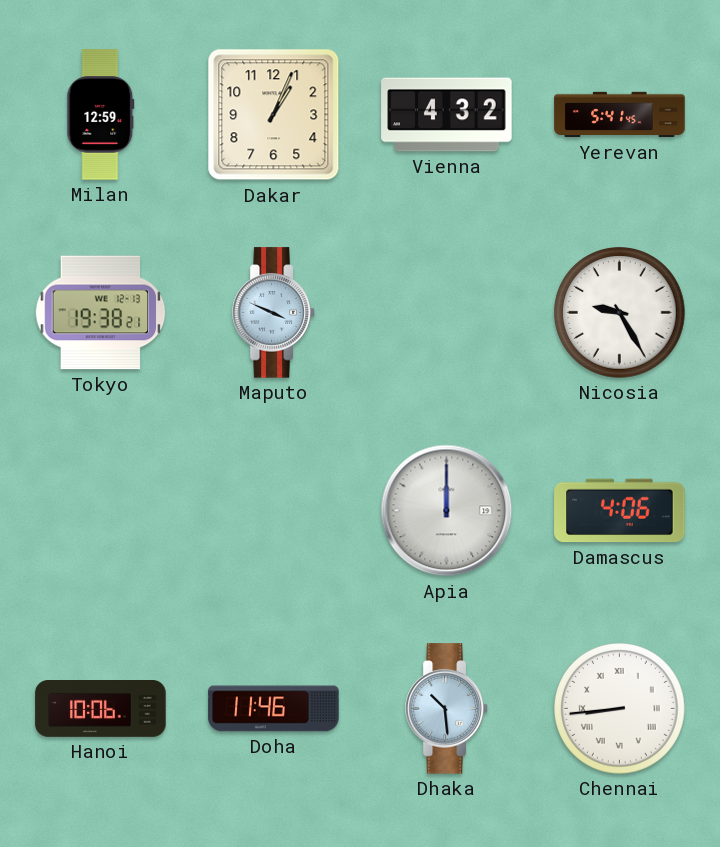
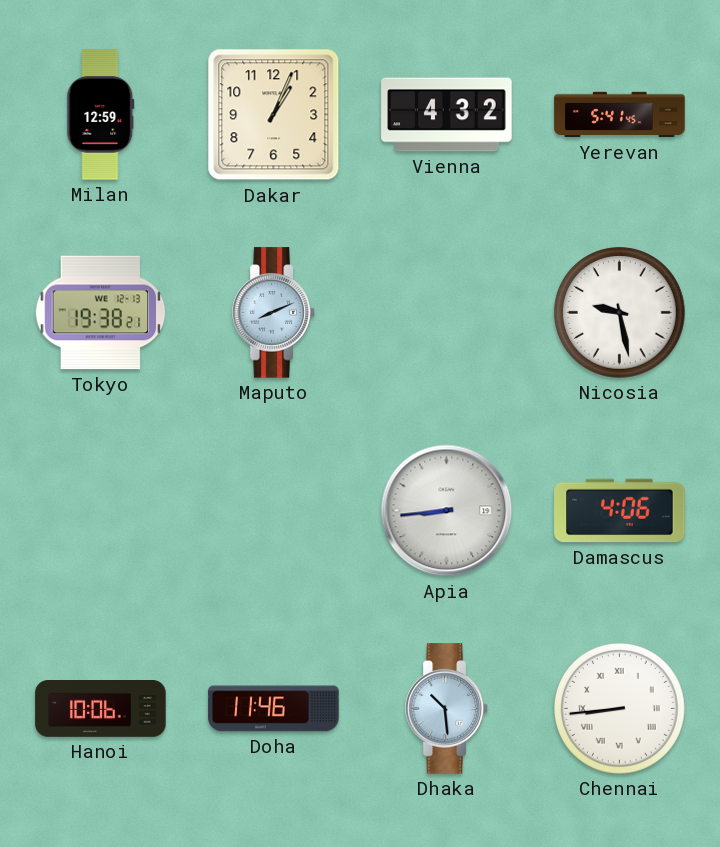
Maputo: 3:49 -> 8:11
Nicosia: 9:25 -> 9:28
Apia: 12:00 -> 8:44
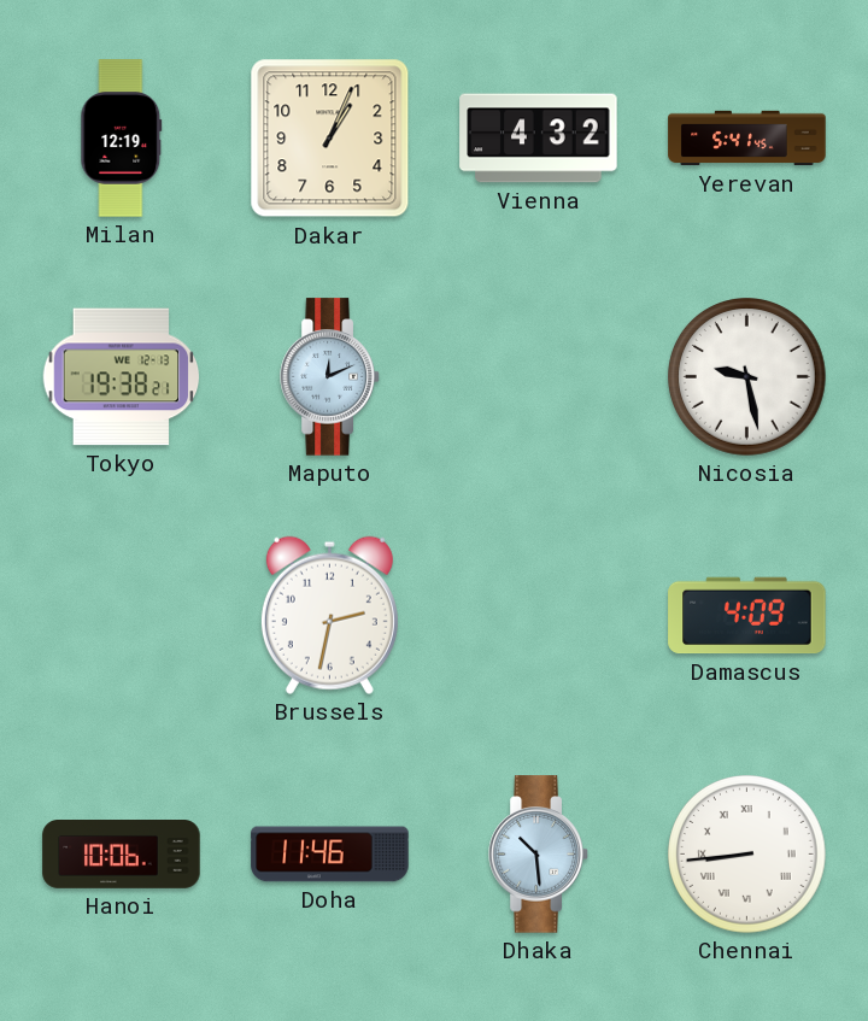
Milan: 12:59 -> 12:19
Maputo: 8:11 -> 12:11
Brussels: none -> 2:32
Apia: 8:44 -> none
Damascus: 4:06 -> 4:09
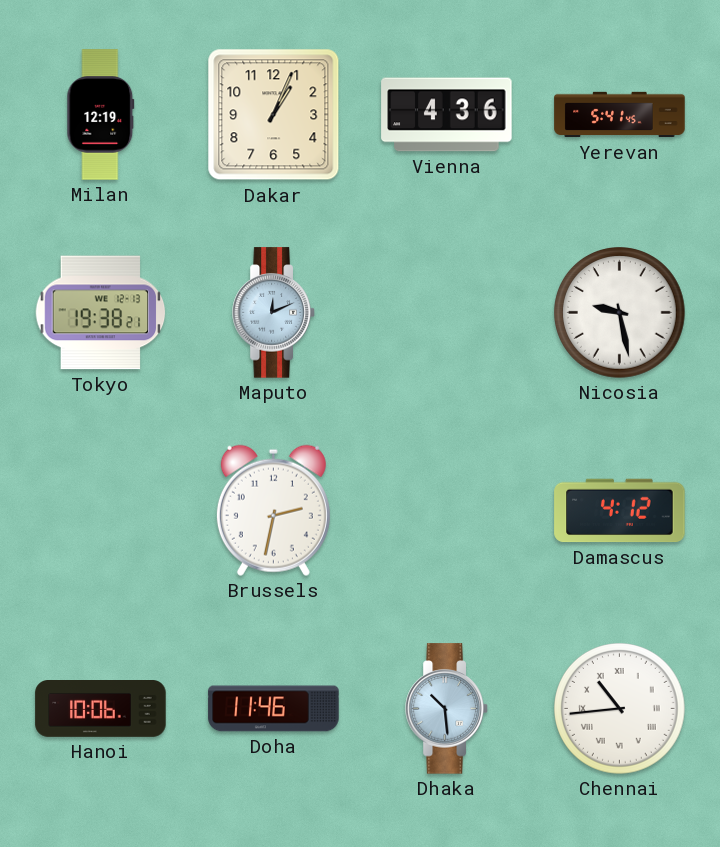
Vienna: 4:32 -> 4:36
Damascus: 4:09 -> 4:12
Chennai: 8:44 -> 10:44
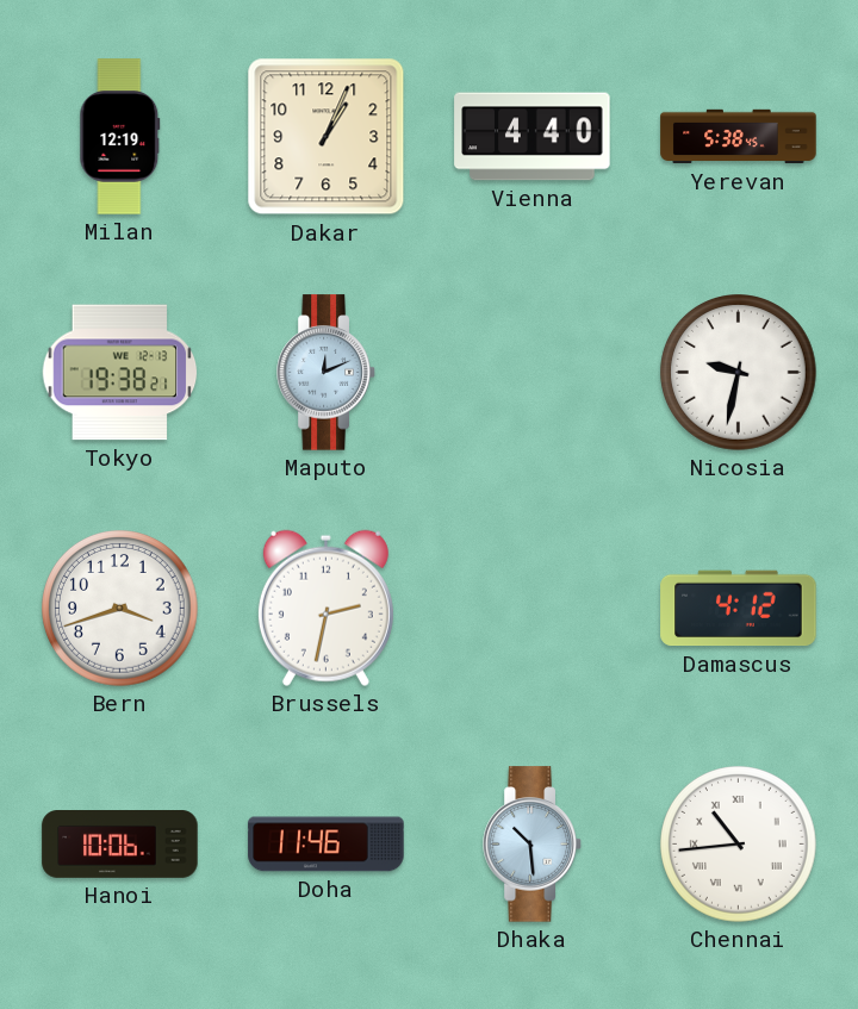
Vienna: 4:36 -> 4:40
Yerevan: 5:41 -> 5:38
Nicosia: 9:28 -> 9:32
Bern: none -> 3:42
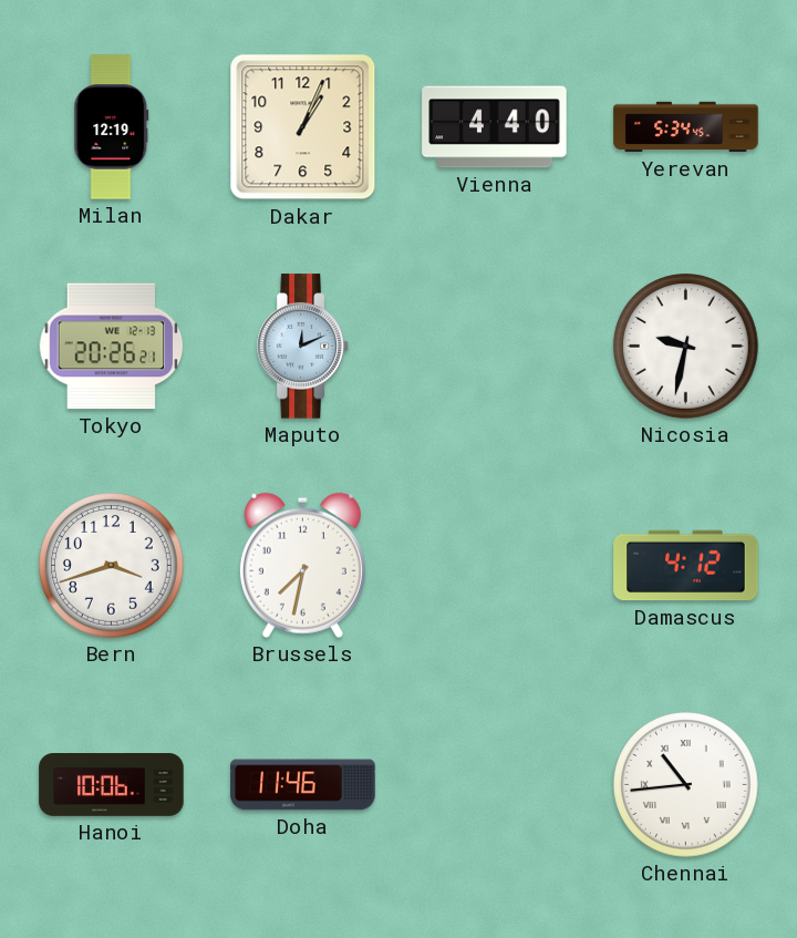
Yerevan: 5:38 -> 5:34
Tokyo: 19:38 -> 20:26
Brussels: 2:32 -> 7:32
Dhaka: 10:29 -> none
